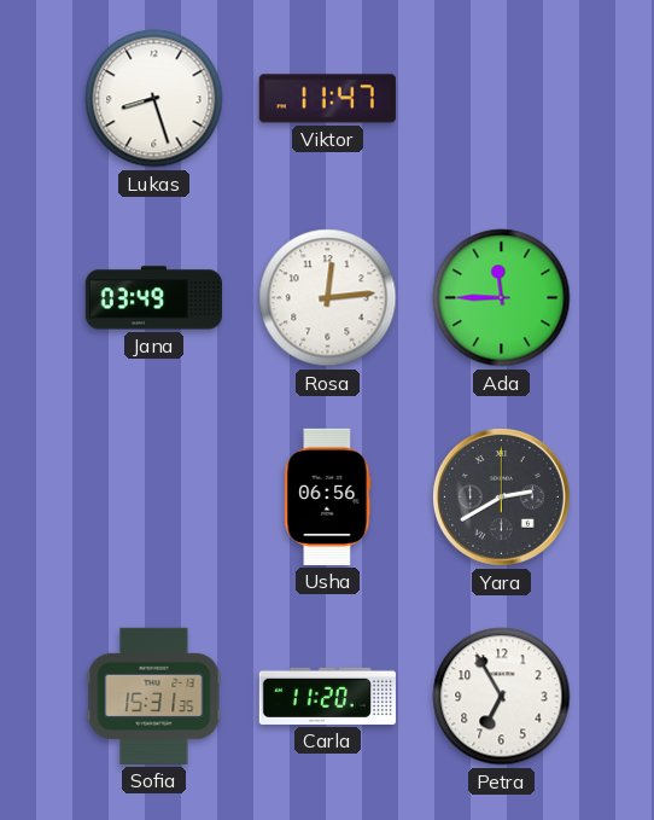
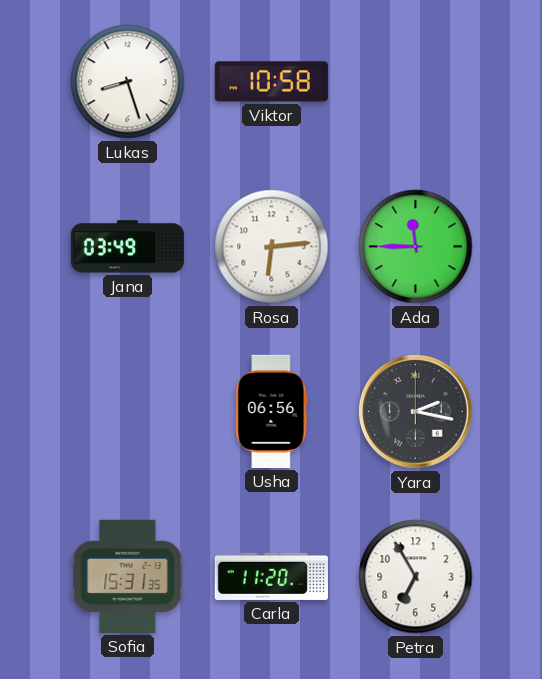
Viktor: 11:47 -> 10:58
Rosa: 12:14 -> 6:14
Yara: 2:40 -> 2:17
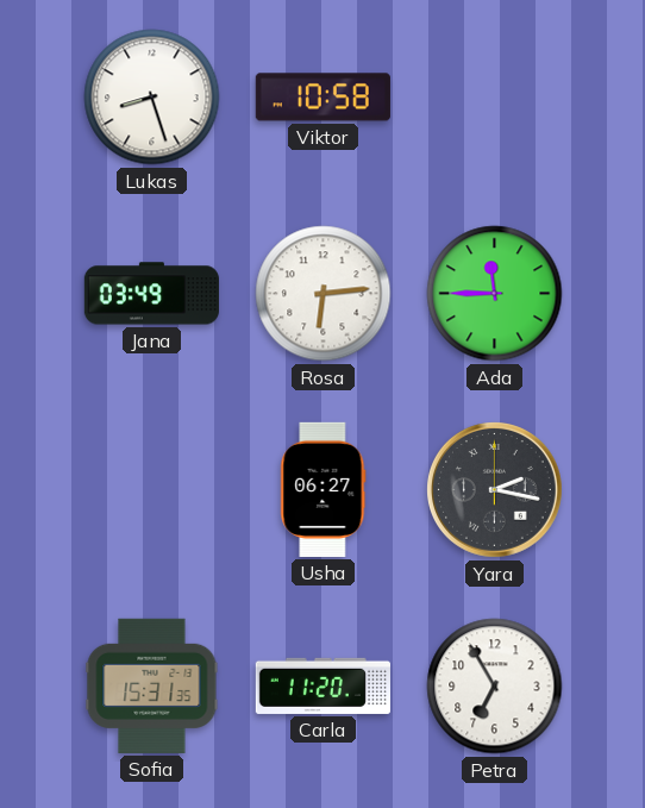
Usha: 06:56 -> 06:27
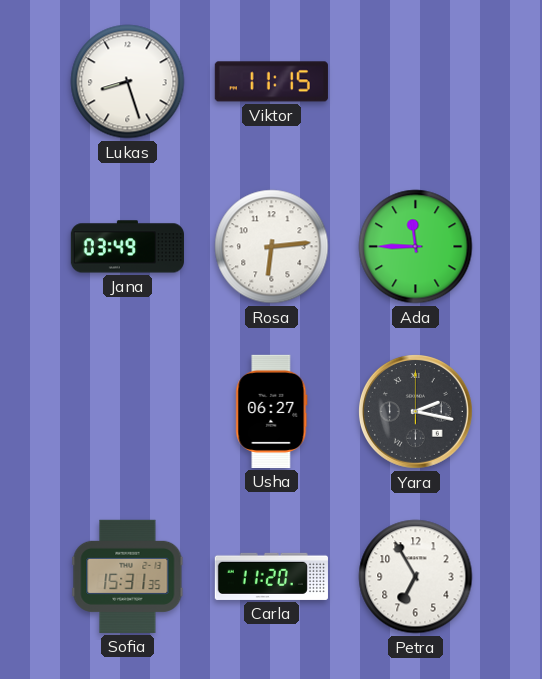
Viktor: 10:58 -> 11:15
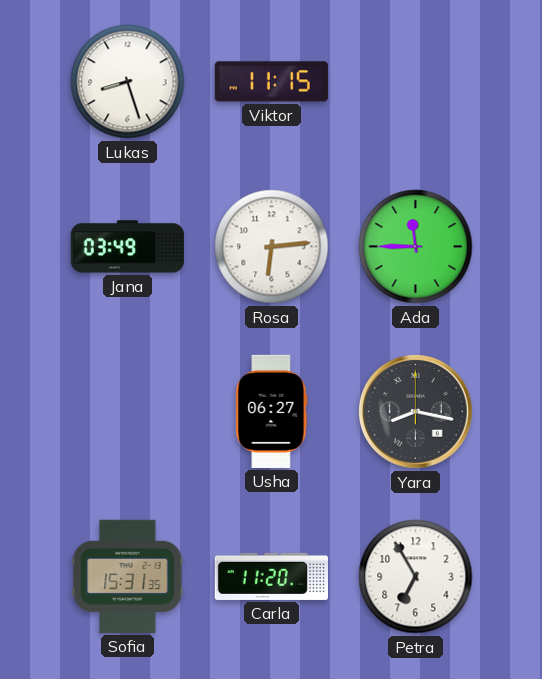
Yara: 2:17 -> 8:17
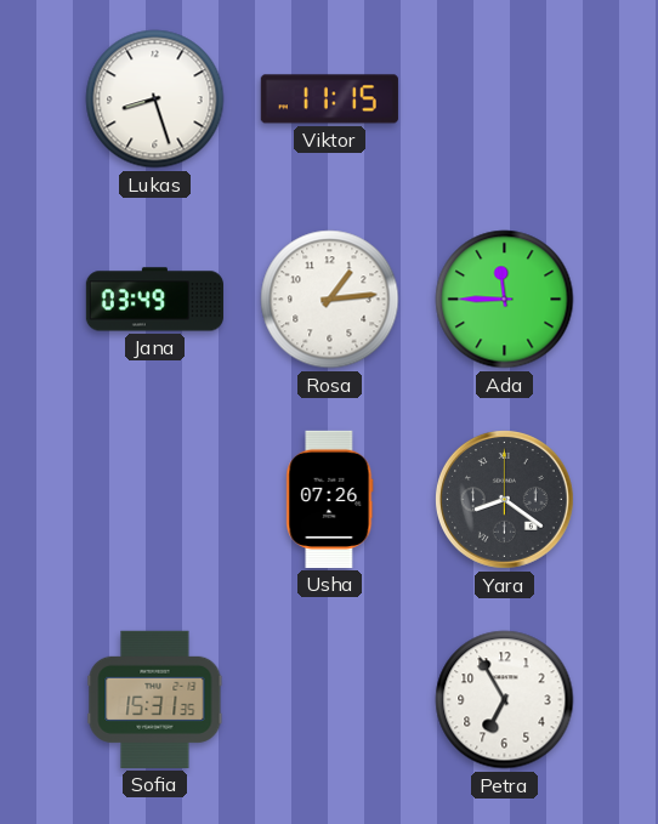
Rosa: 6:14 -> 1:14
Usha: 06:27 -> 07:26
Yara: 8:17 -> 8:21
Carla: 11:20 -> none
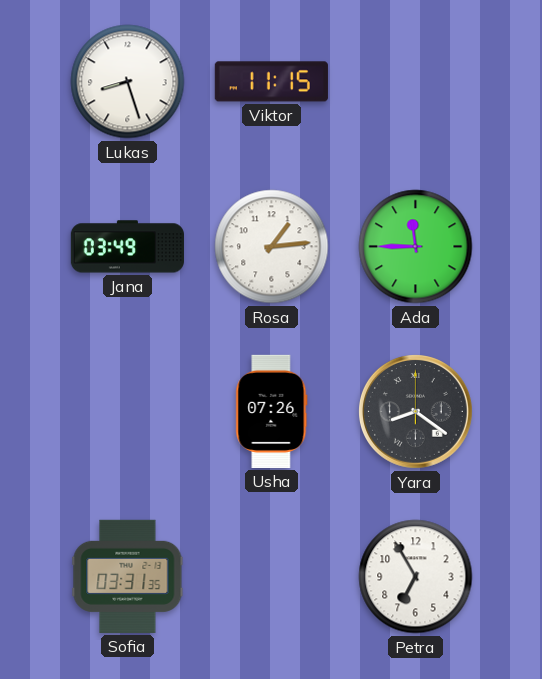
Sofia: 15:31 -> 03:31
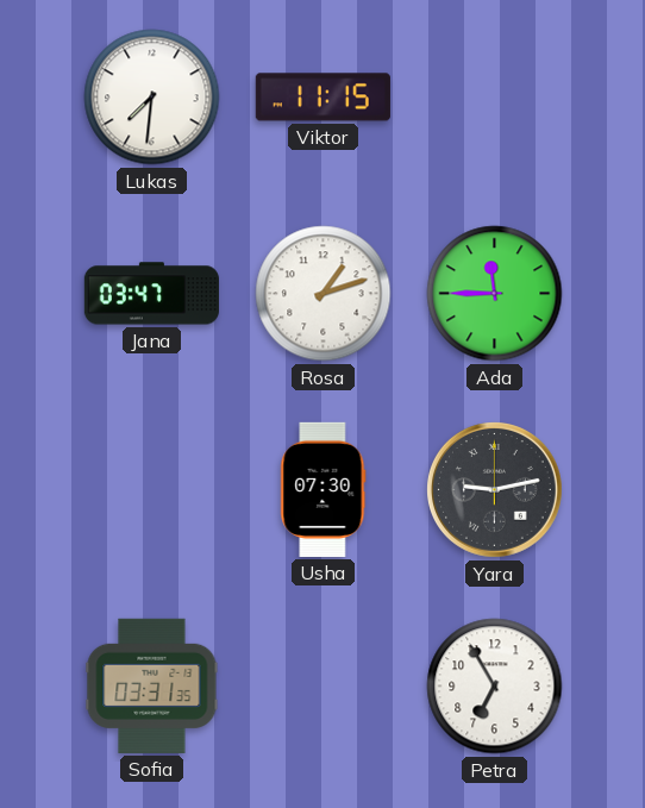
Lukas: 8:27 -> 7:31
Jana: 03:49 -> 03:47
Rosa: 1:14 -> 1:12
Usha: 07:26 -> 07:30
Yara: 8:21 -> 9:13
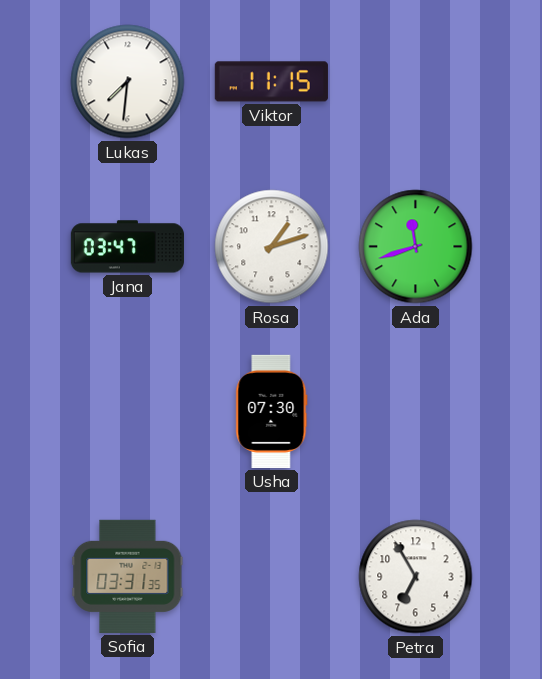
Ada: 11:45 -> 11:42
Yara: 9:13 -> none
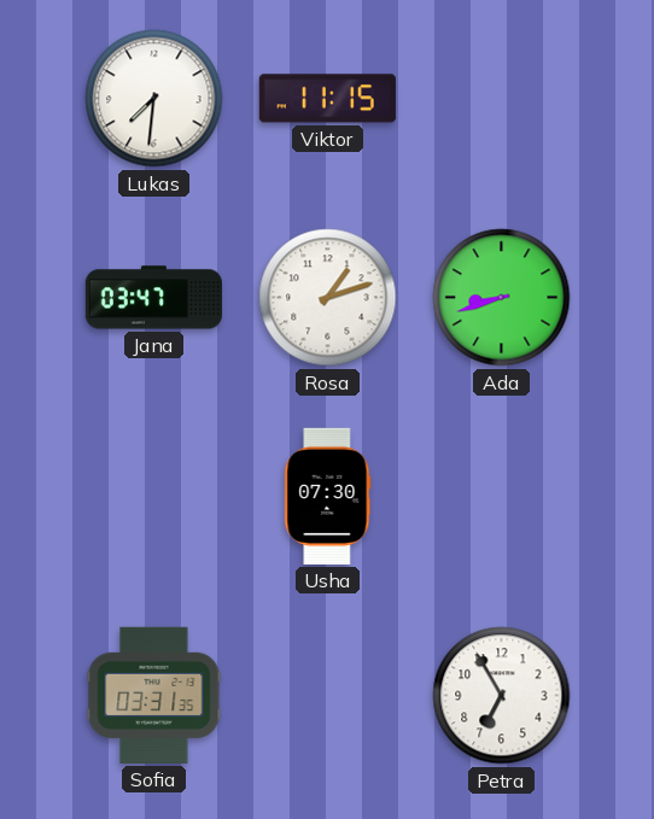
Ada: 11:42 -> 8:42
